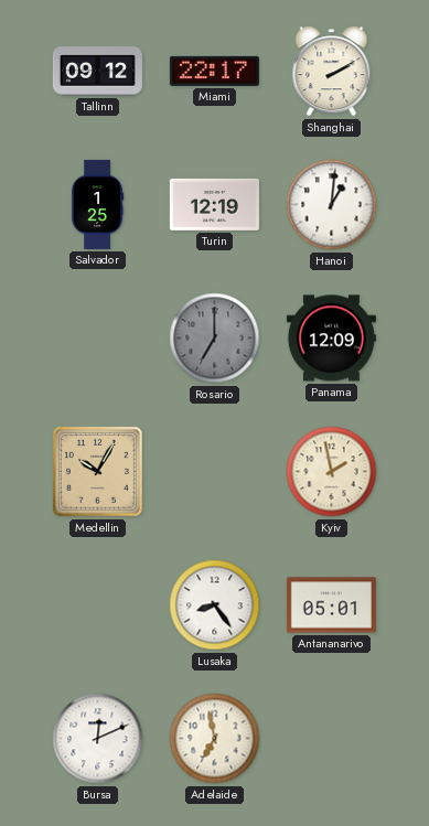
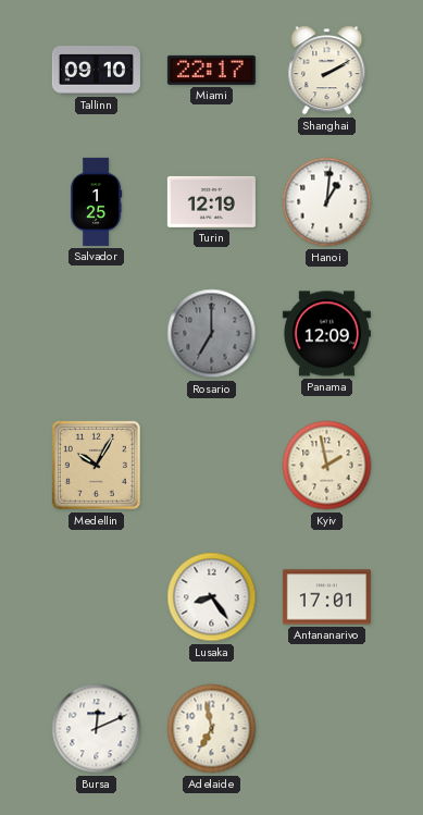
Tallinn: 09:12 -> 09:10
Antananarivo: 05:01 -> 17:01
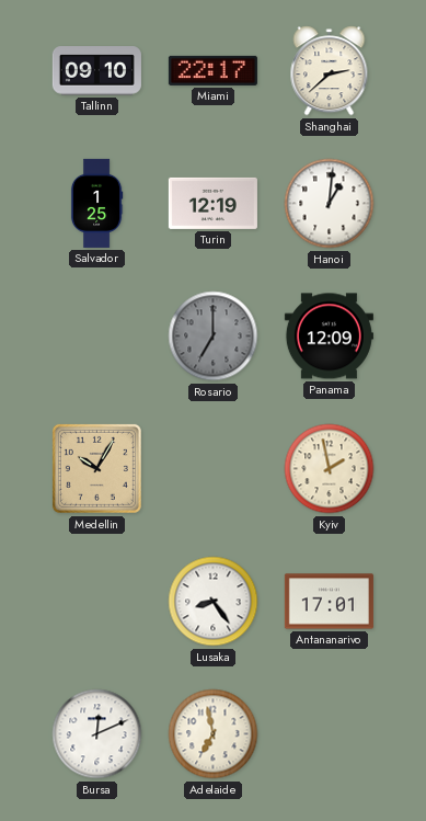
Shanghai: 2:10 -> 2:38
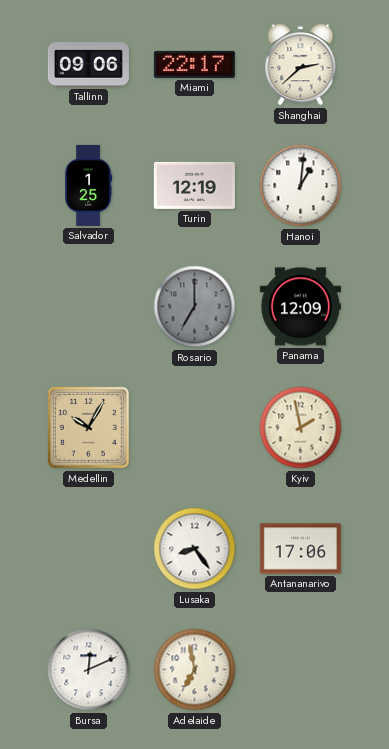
Tallinn: 09:10 -> 09:06
Antananarivo: 17:01 -> 17:06
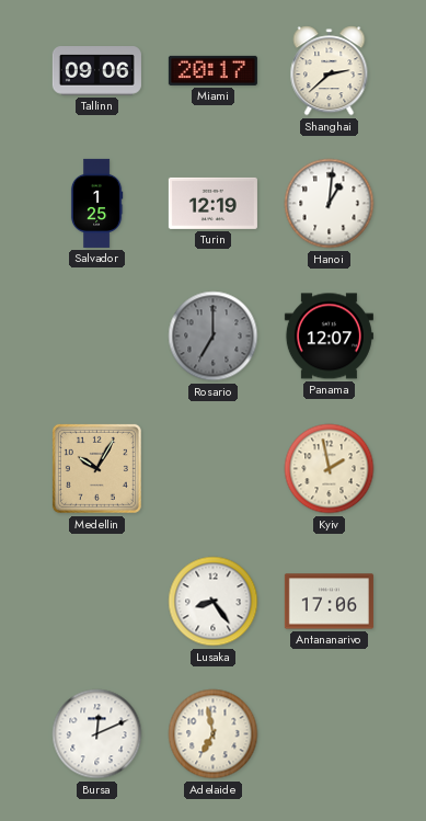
Miami: 22:17 -> 20:17
Panama: 12:09 -> 12:07
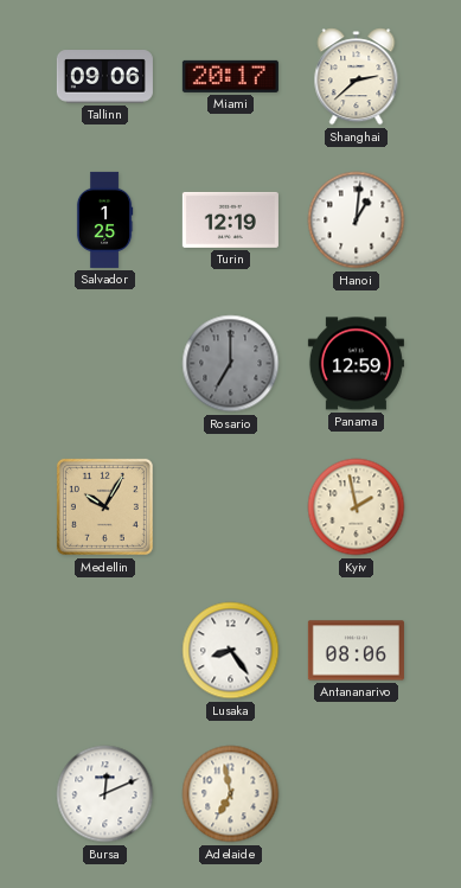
Panama: 12:07 -> 12:59
Antananarivo: 17:06 -> 08:06
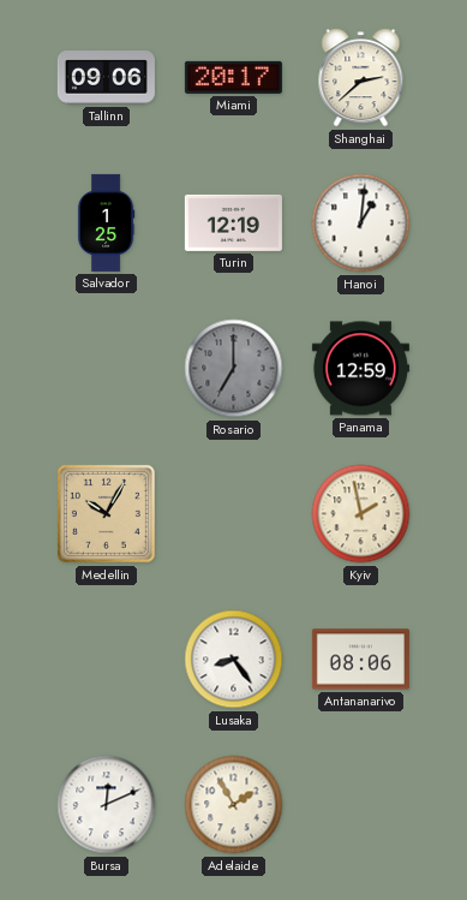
Adelaide: 6:58 -> 1:55
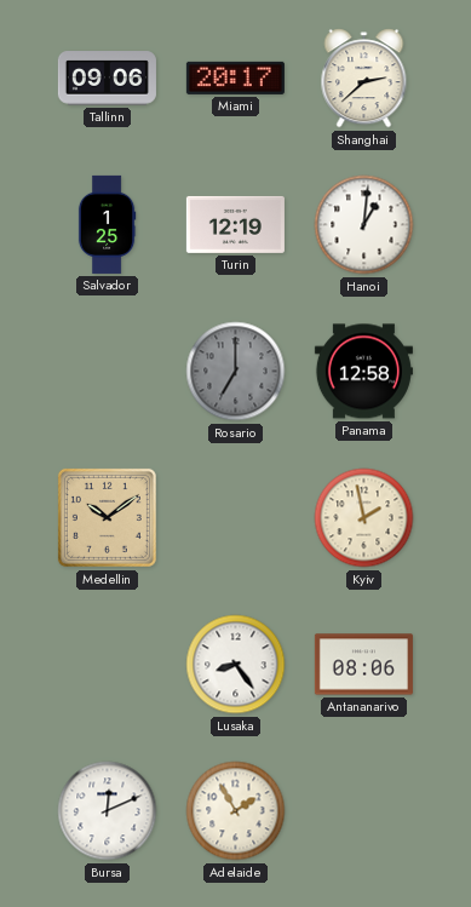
Panama: 12:59 -> 12:58
Medellin: 10:05 -> 10:09
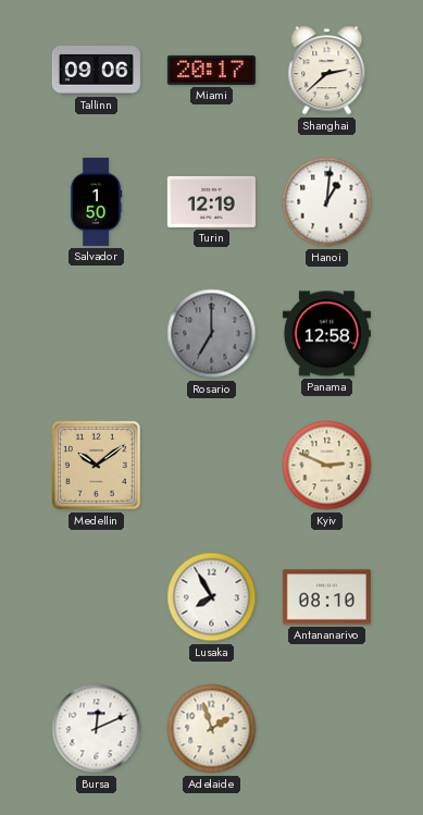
Salvador: 1:25 -> 1:50
Kyiv: 1:58 -> 2:49
Lusaka: 8:24 -> 7:55
Antananarivo: 08:06 -> 08:10
Adelaide: 1:55 -> 1:57
